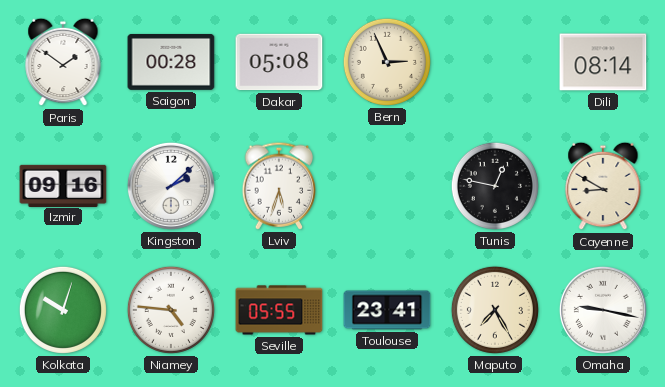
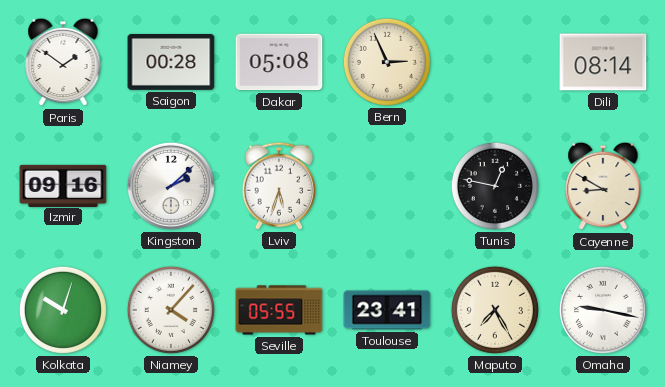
Niamey: 4:46 -> 4:07
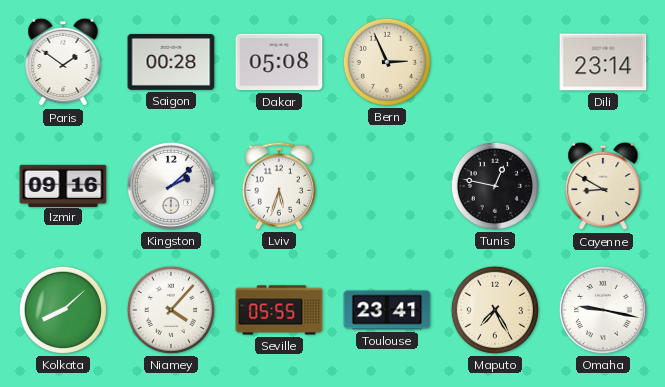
Dili: 08:14 -> 23:14
Kolkata: 10:03 -> 8:08
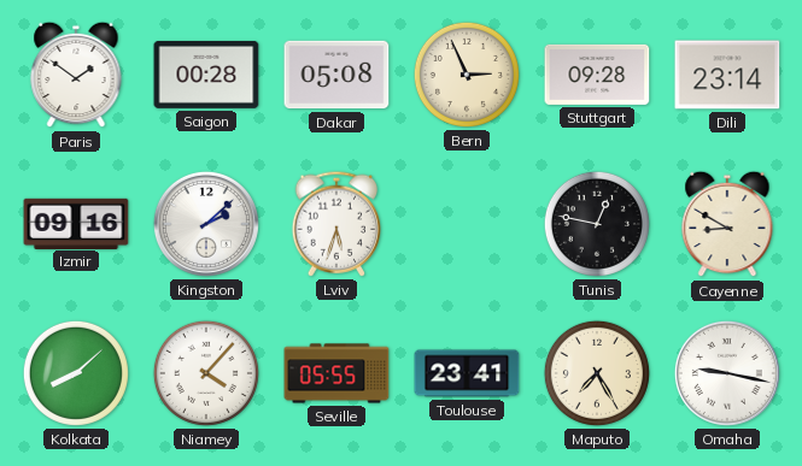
Stuttgart: none -> 09:28
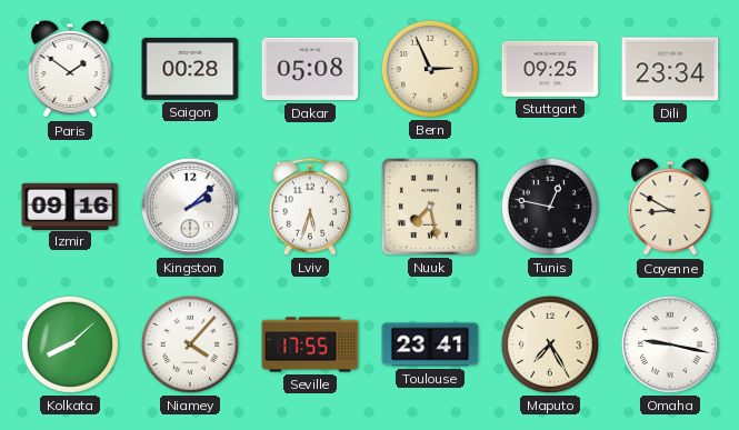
Stuttgart: 09:28 -> 09:25
Dili: 23:14 -> 23:34
Nuuk: none -> 7:28
Seville: 05:55 -> 17:55
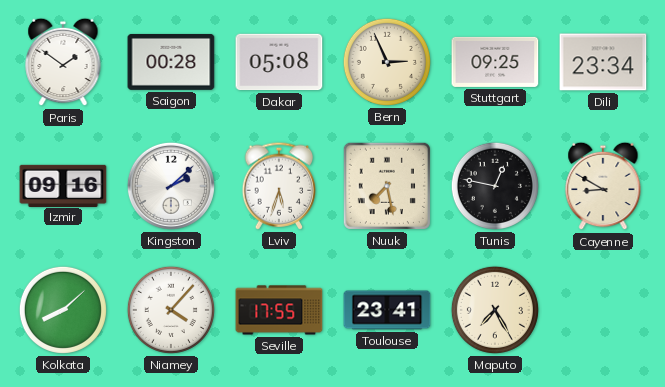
Omaha: 9:17 -> none
